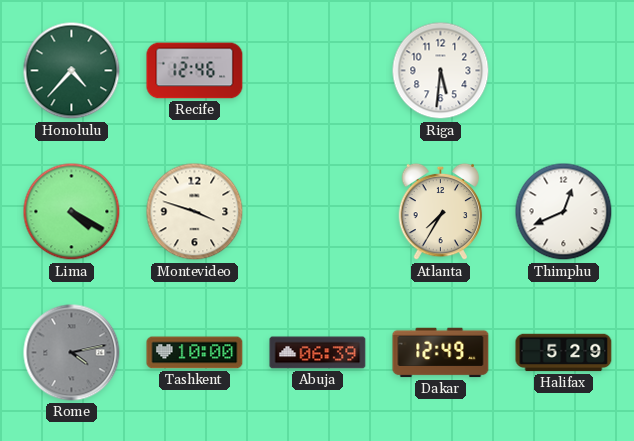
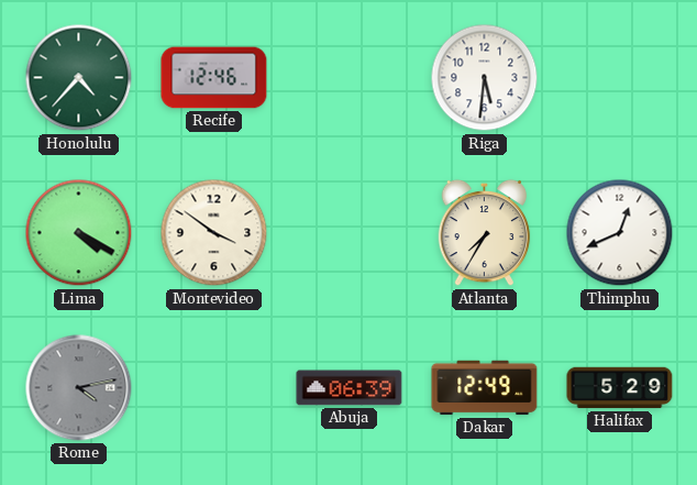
Montevideo: 3:48 -> 3:51
Tashkent: 10:00 -> none
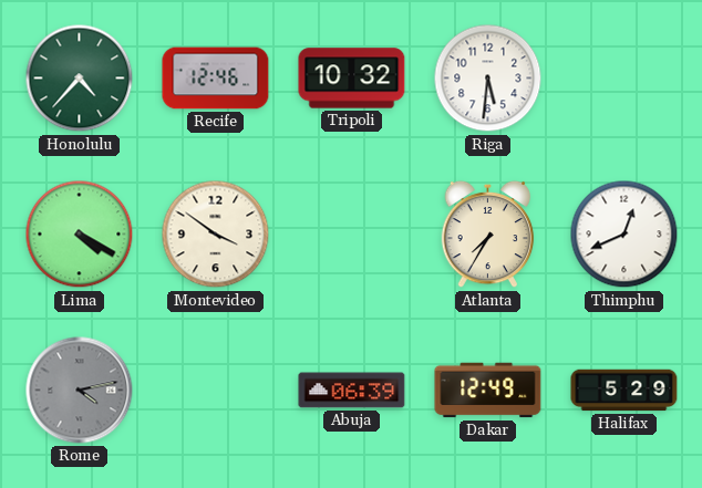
Tripoli: none -> 10:32
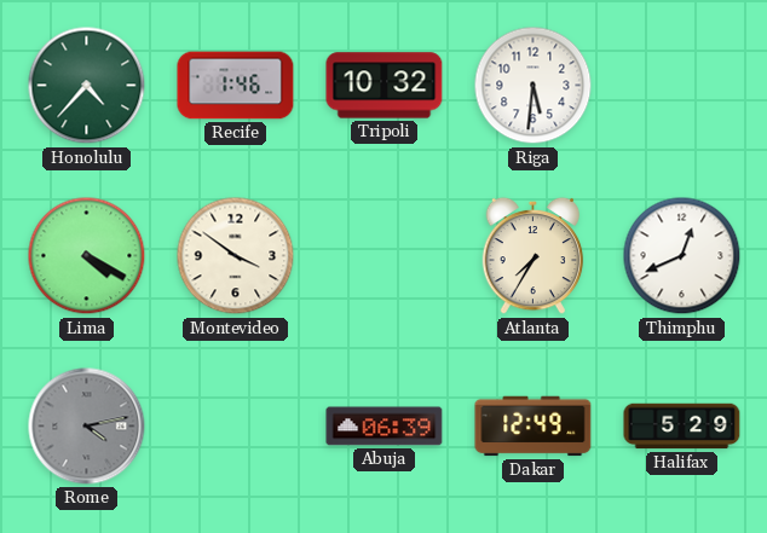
Recife: 12:46 -> 1:46
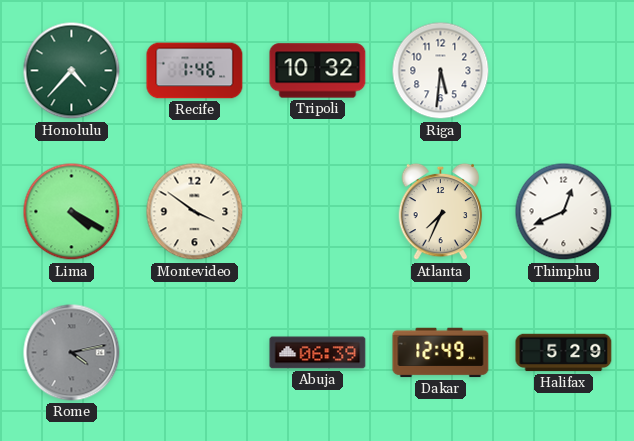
Atlanta: 7:35 -> 7:34
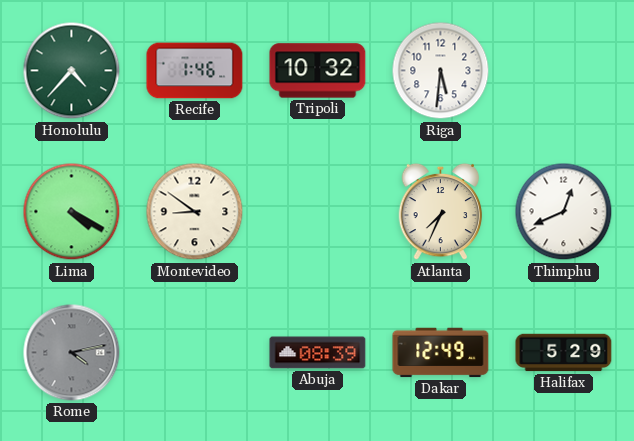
Montevideo: 3:51 -> 8:51
Abuja: 06:39 -> 08:39
